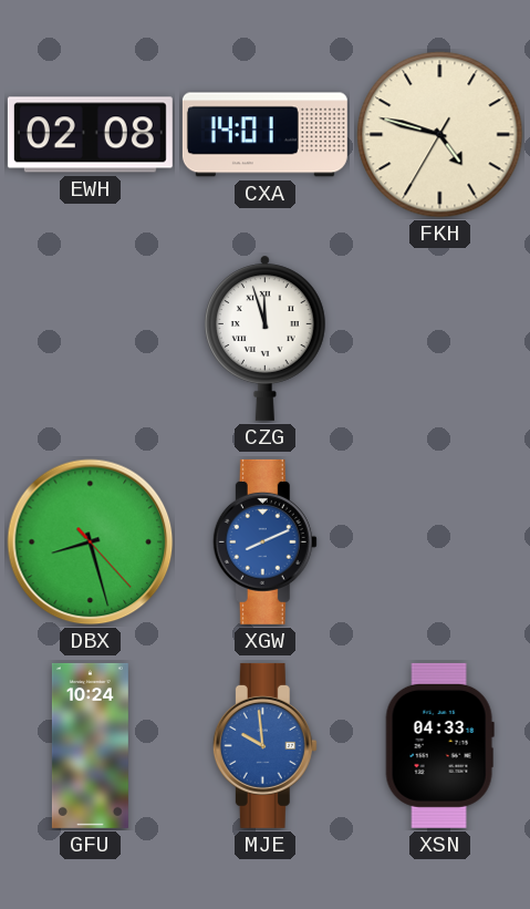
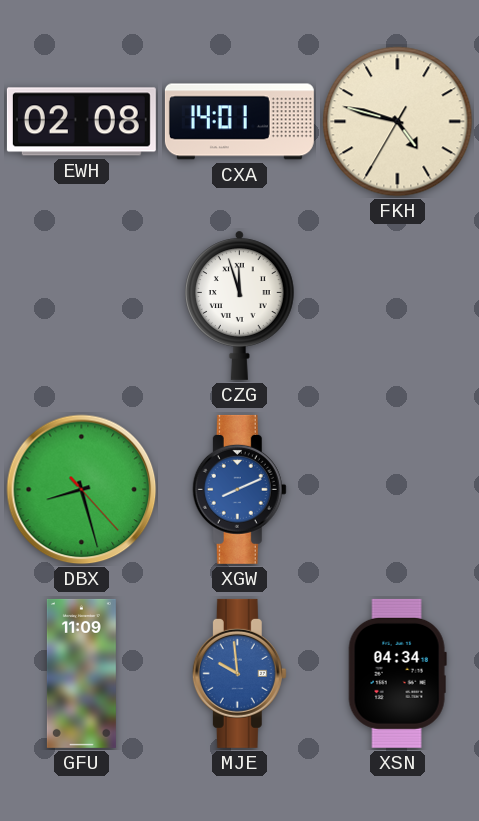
GFU: 10:24 -> 11:09
XSN: 04:33 -> 04:34
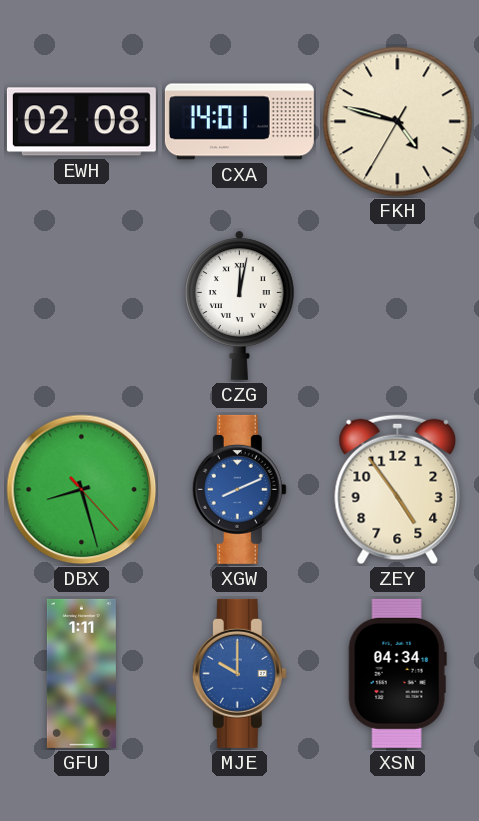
CZG: 11:57 -> 12:02
ZEY: none -> 4:54
GFU: 11:09 -> 1:11
MJE: 9:59 -> 10:00
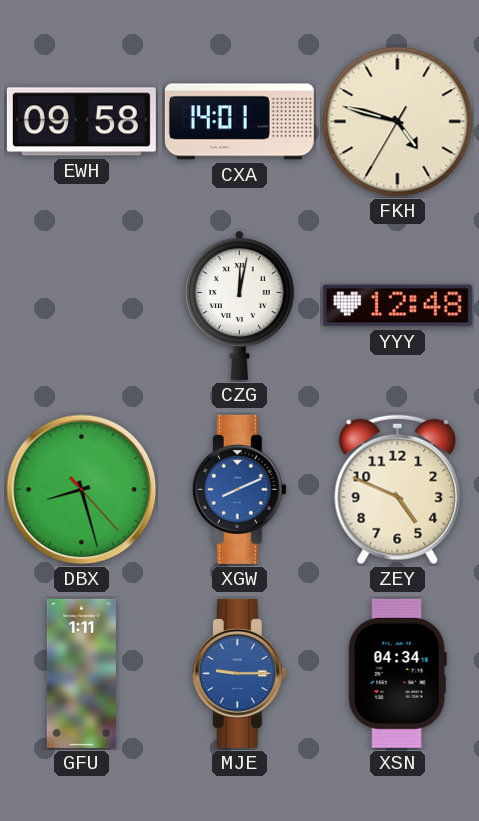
EWH: 02:08 -> 09:58
YYY: none -> 12:48
ZEY: 4:54 -> 4:49
MJE: 10:00 -> 9:15
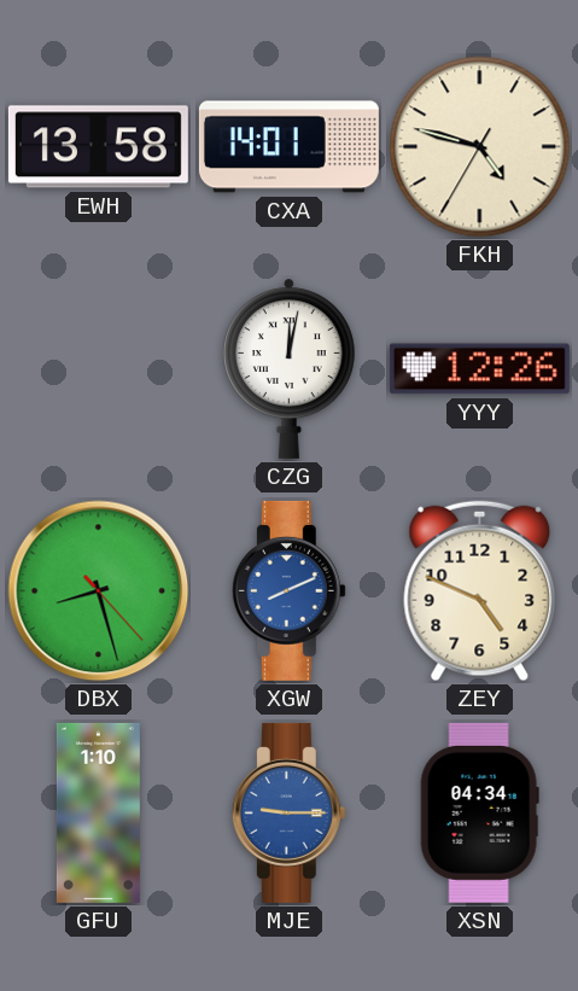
EWH: 09:58 -> 13:58
YYY: 12:48 -> 12:26
GFU: 1:11 -> 1:10
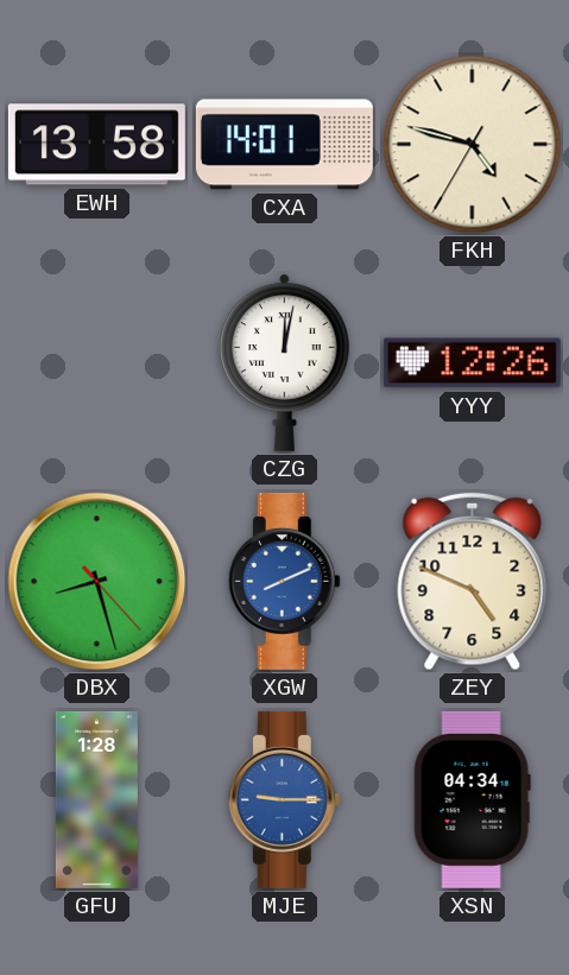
GFU: 1:10 -> 1:28
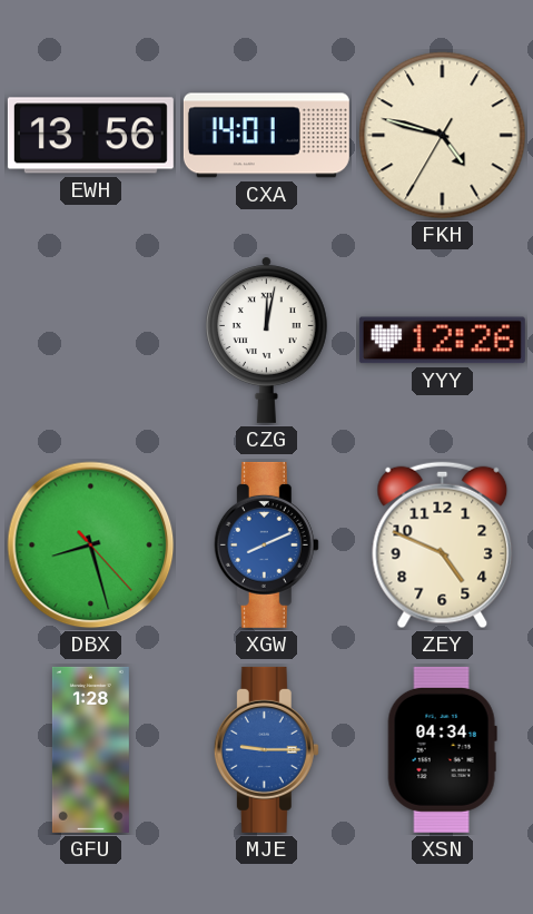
EWH: 13:58 -> 13:56
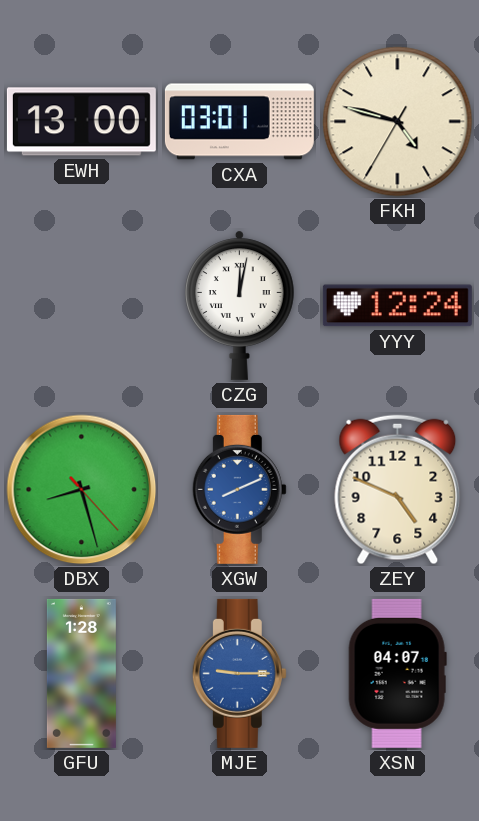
EWH: 13:56 -> 13:00
CXA: 14:01 -> 03:01
YYY: 12:26 -> 12:24
XSN: 04:34 -> 04:07
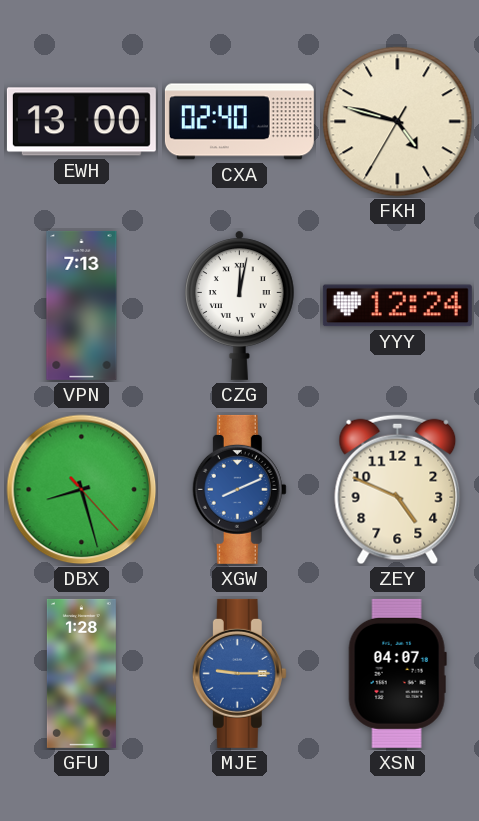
CXA: 03:01 -> 02:40
VPN: none -> 7:13
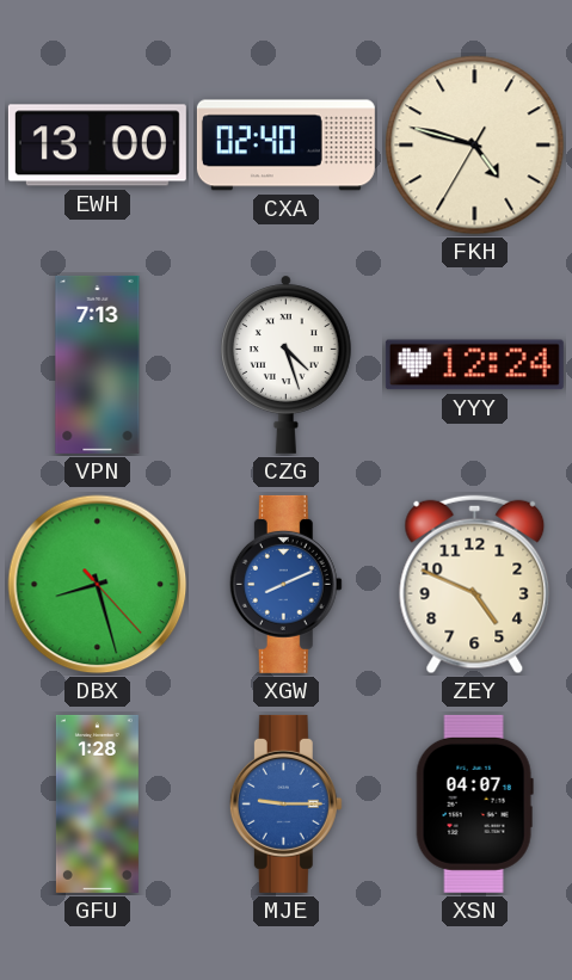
CZG: 12:02 -> 4:27
